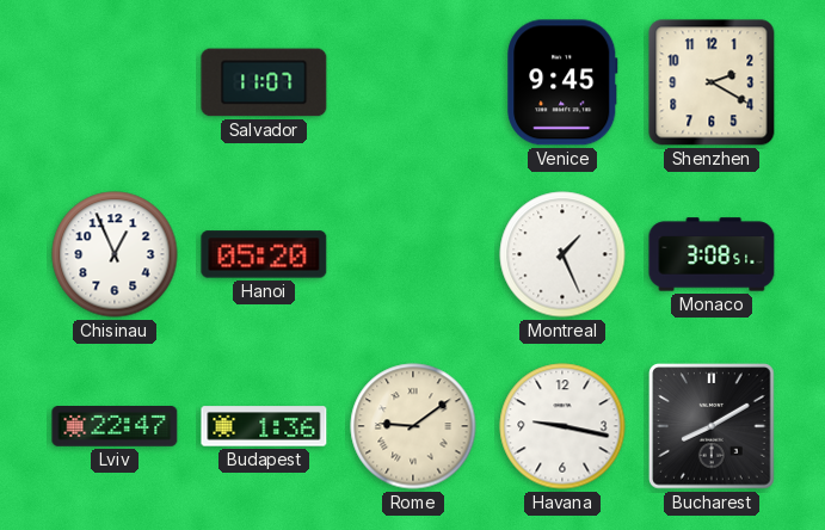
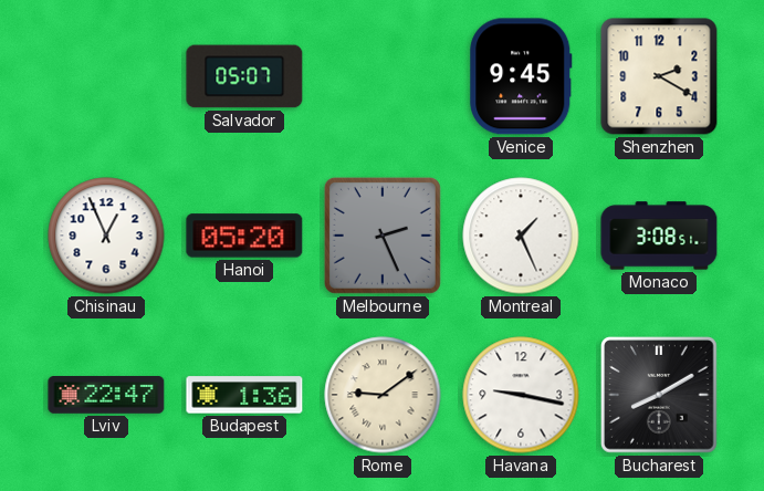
Salvador: 11:07 -> 05:07
Melbourne: none -> 2:26
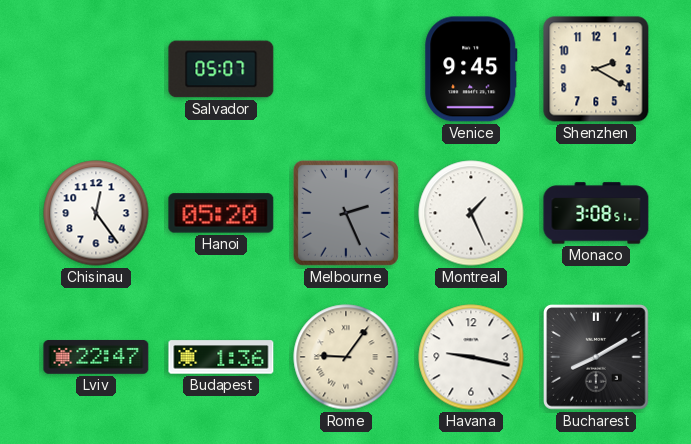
Chisinau: 12:56 -> 12:24
Rome: 9:09 -> 9:06
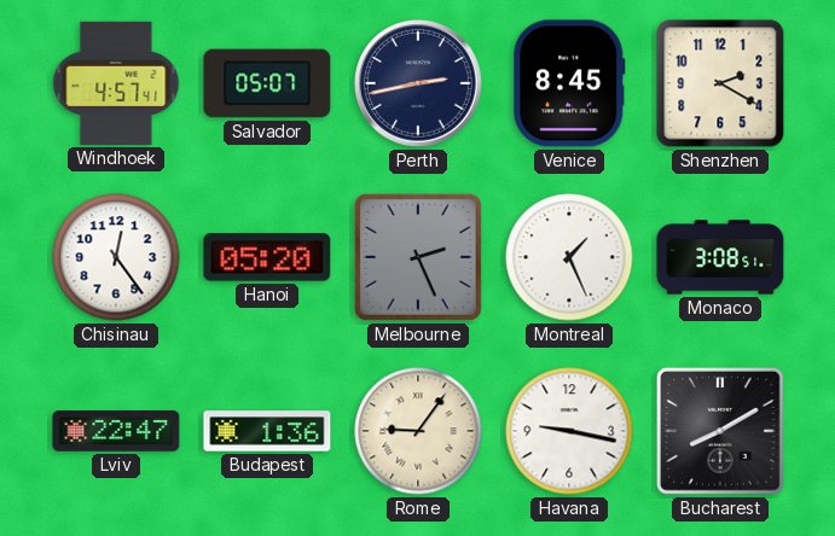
Windhoek: none -> 4:57
Perth: none -> 2:43
Venice: 9:45 -> 8:45
